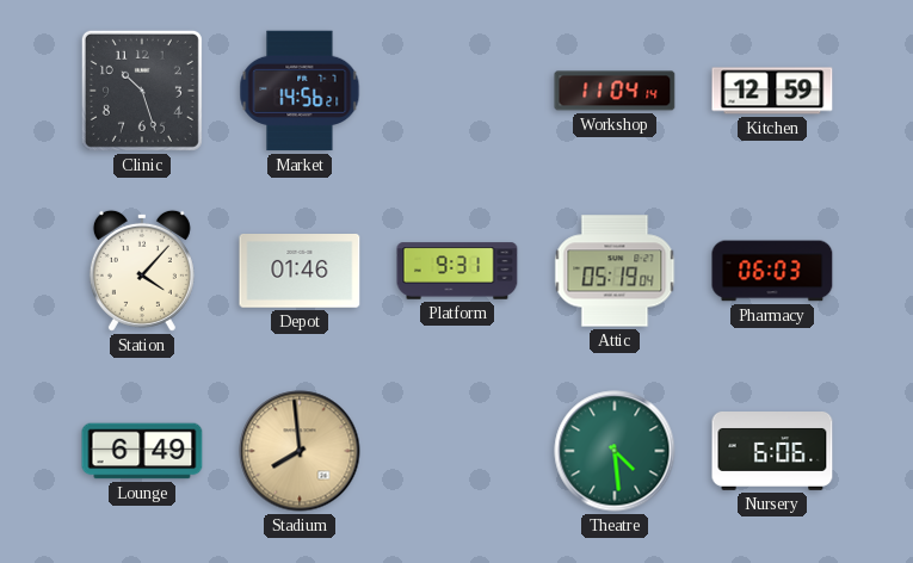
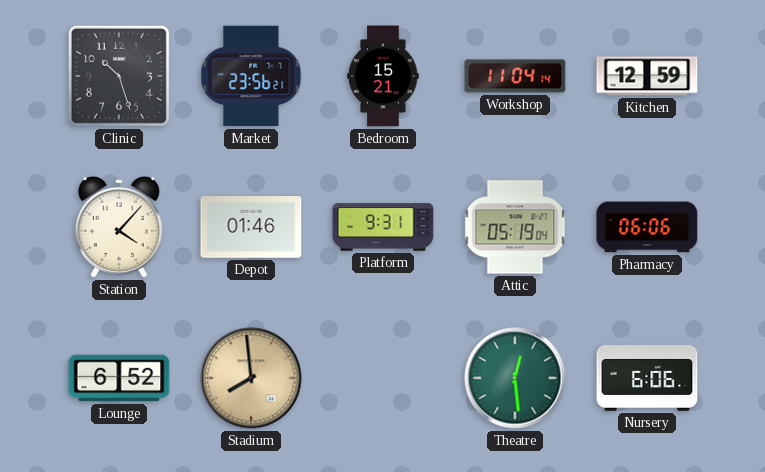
Market: 14:56 -> 23:56
Bedroom: none -> 15:21
Pharmacy: 06:03 -> 06:06
Lounge: 6:49 -> 6:52
Theatre: 4:29 -> 12:29
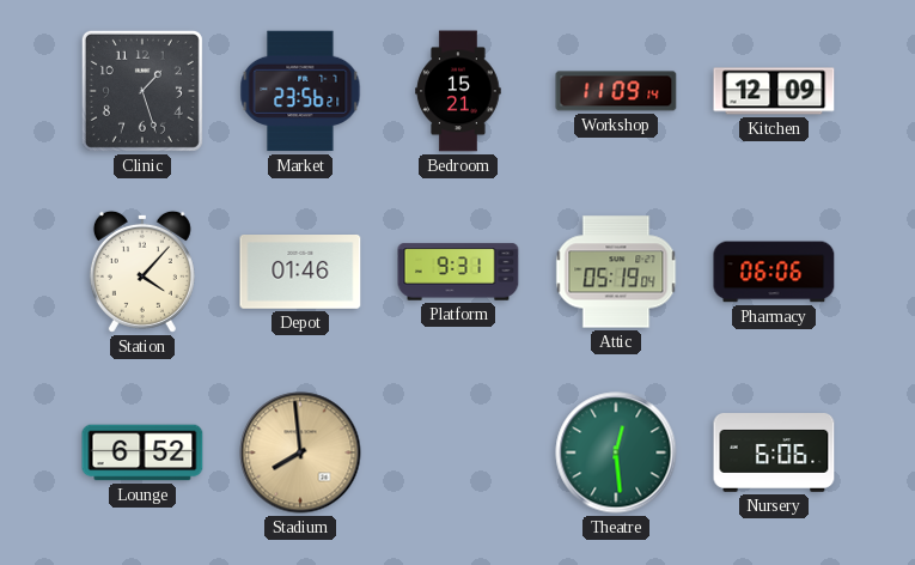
Clinic: 10:27 -> 1:27
Workshop: 11:04 -> 11:09
Kitchen: 12:59 -> 12:09
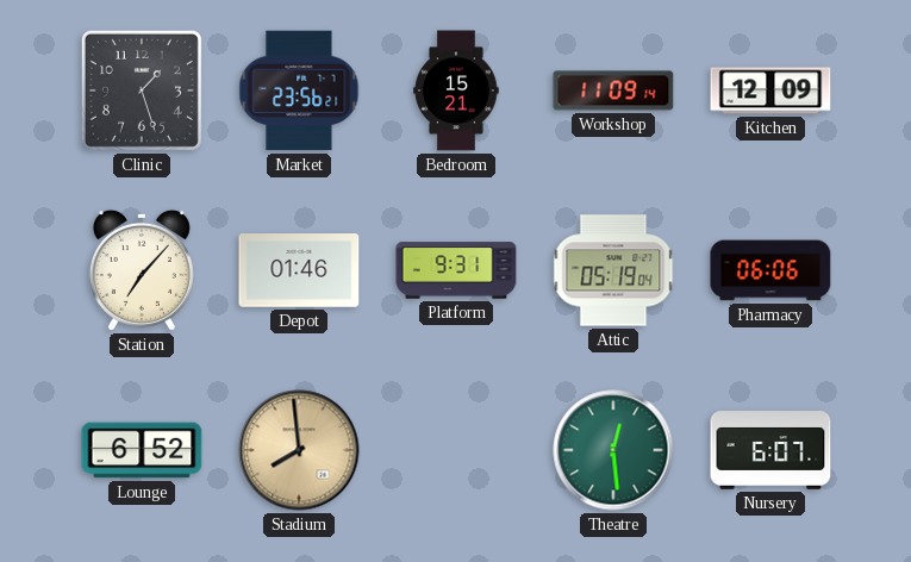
Station: 4:07 -> 7:07
Nursery: 6:06 -> 6:07
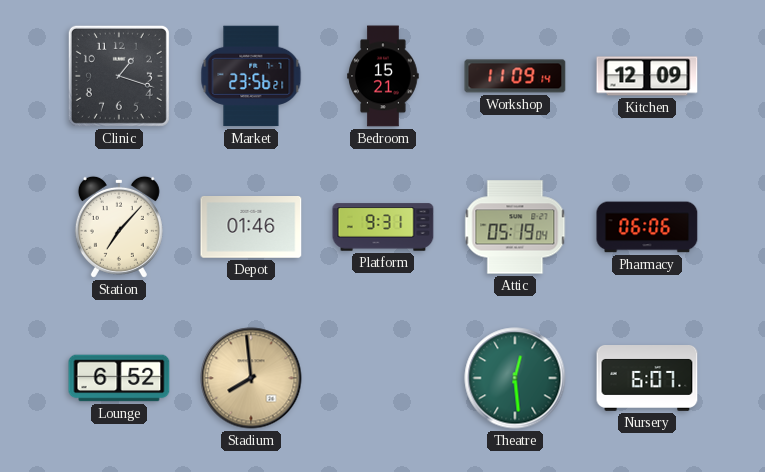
Clinic: 1:27 -> 1:18
